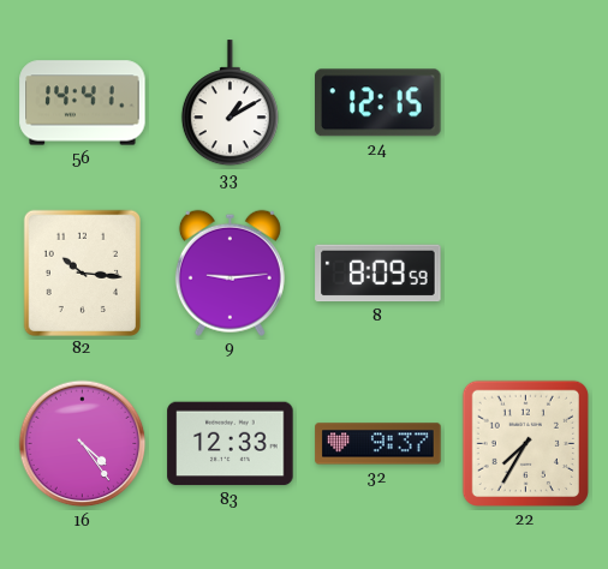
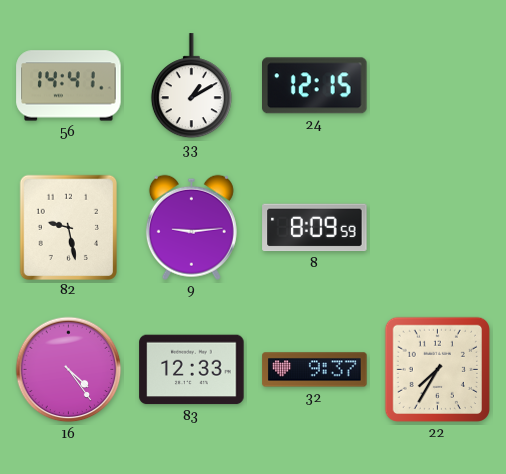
82: 10:16 -> 9:28
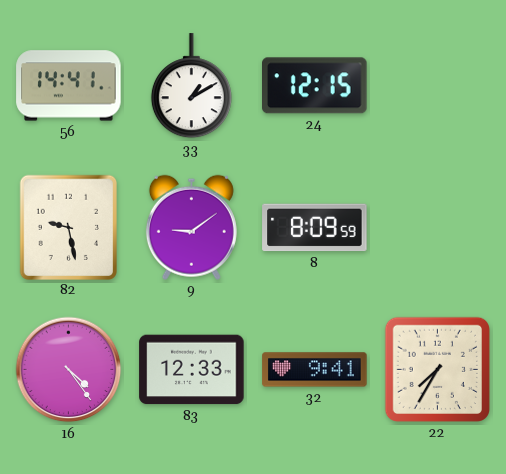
9: 9:14 -> 9:09
32: 9:37 -> 9:41
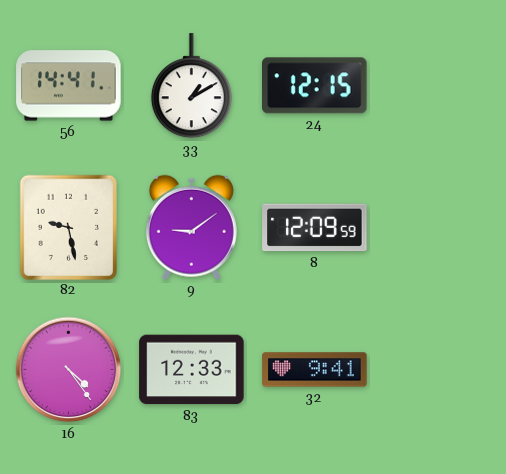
8: 8:09 -> 12:09
22: 7:35 -> none
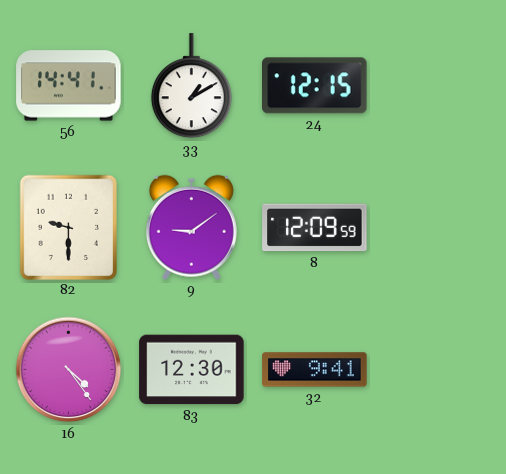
82: 9:28 -> 9:30
83: 12:33 -> 12:30
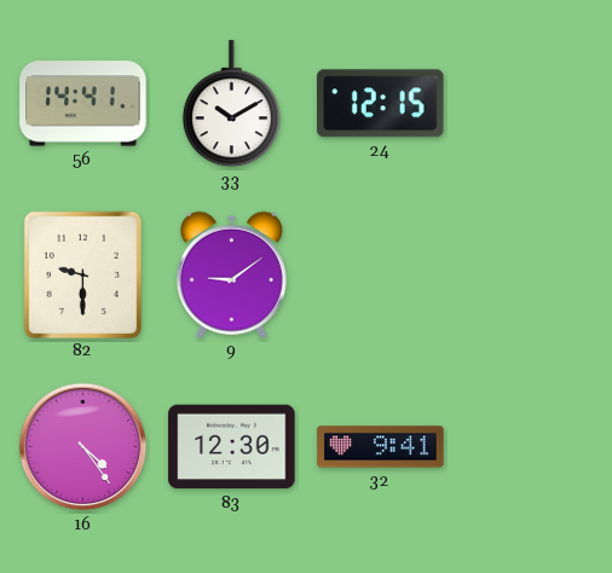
33: 1:10 -> 10:10
8: 12:09 -> none
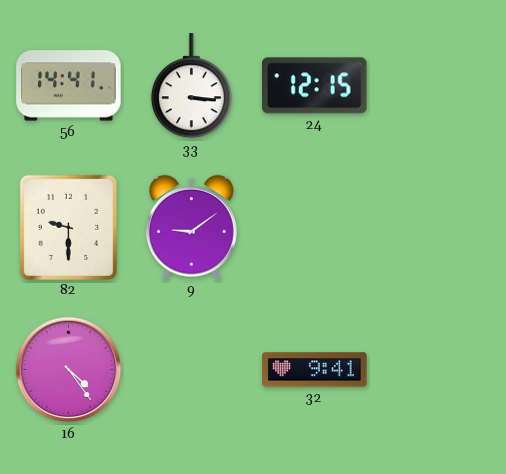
33: 10:10 -> 3:16
83: 12:30 -> none
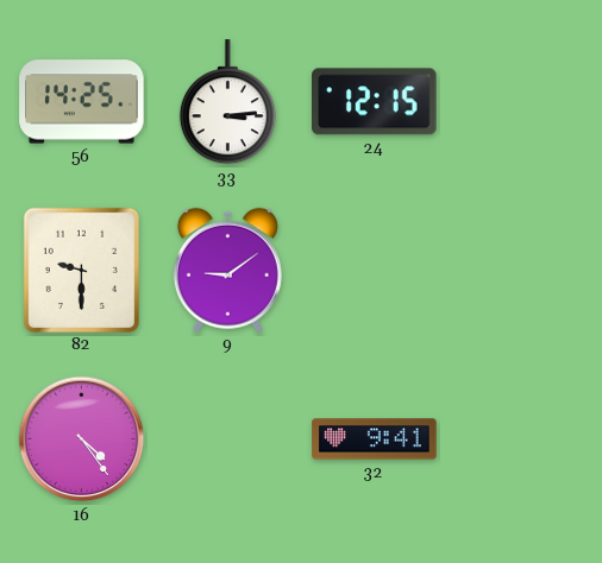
56: 14:41 -> 14:25
33: 3:16 -> 3:14
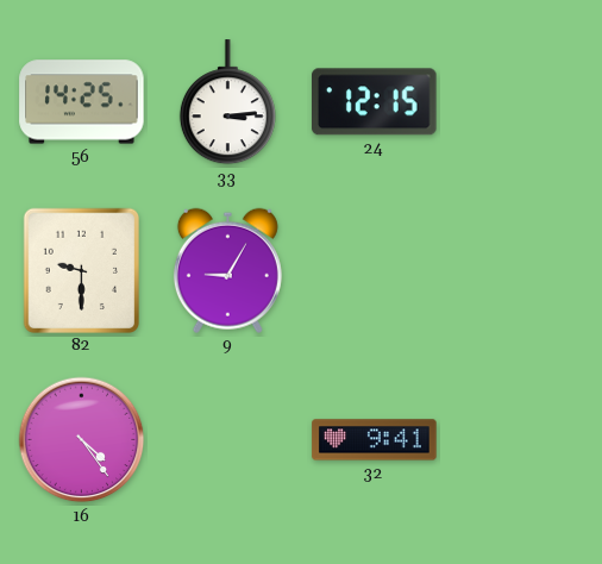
9: 9:09 -> 9:05
